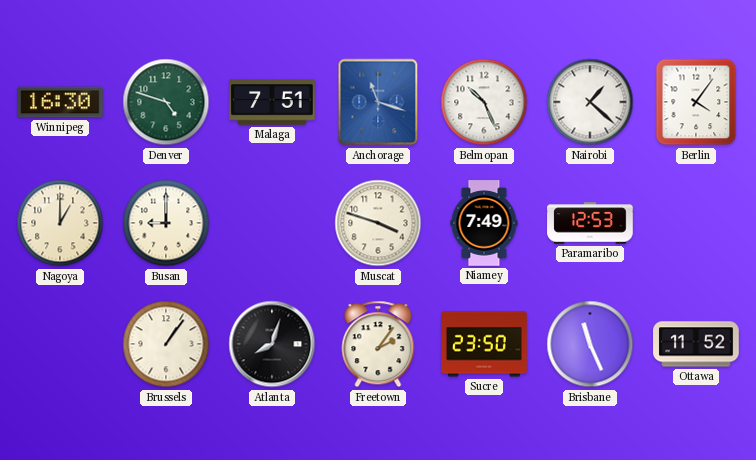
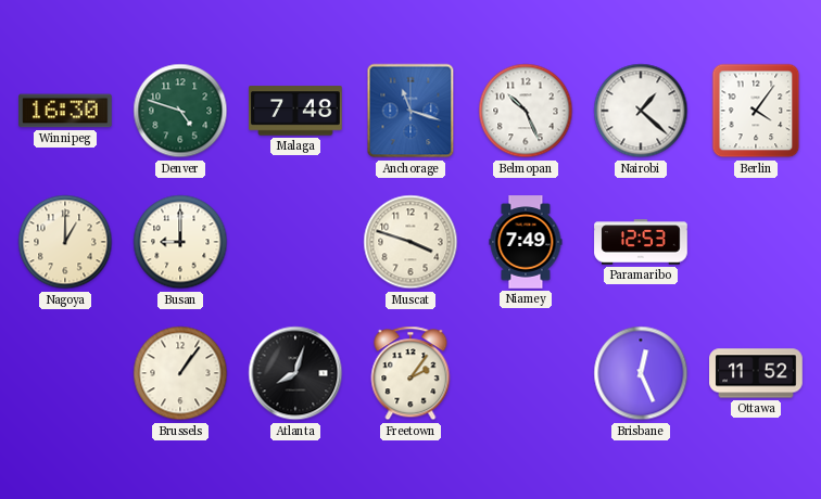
Malaga: 7:51 -> 7:48
Sucre: 23:50 -> none
Brisbane: 11:26 -> 12:26
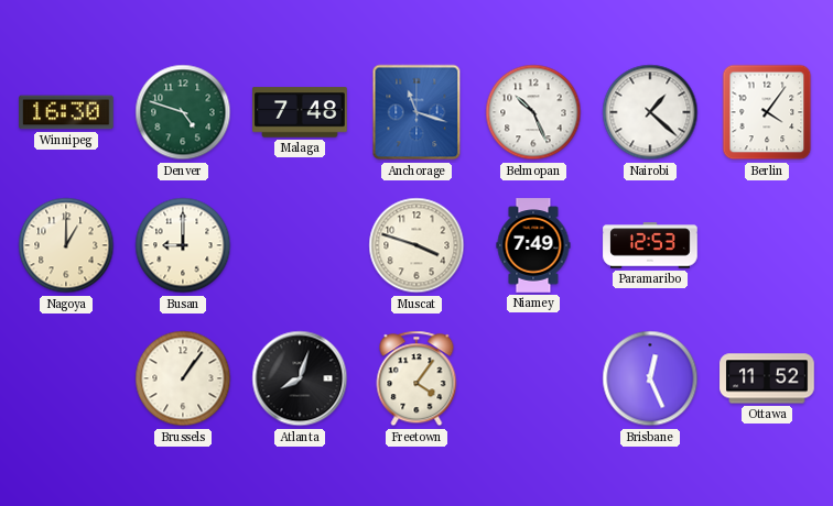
Freetown: 2:06 -> 4:06
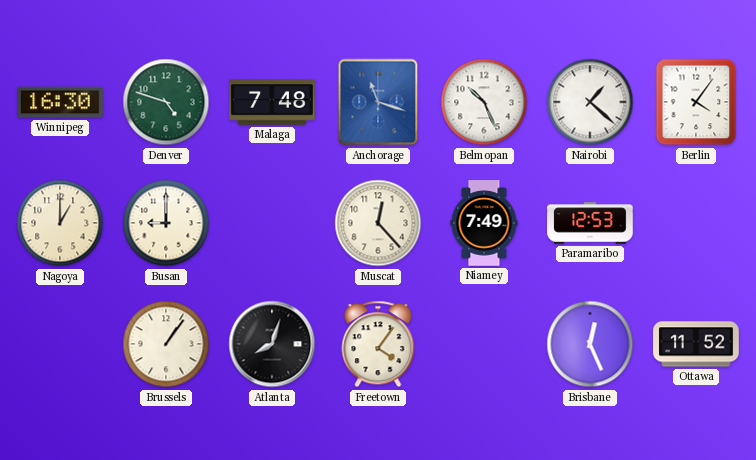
Muscat: 3:48 -> 12:23
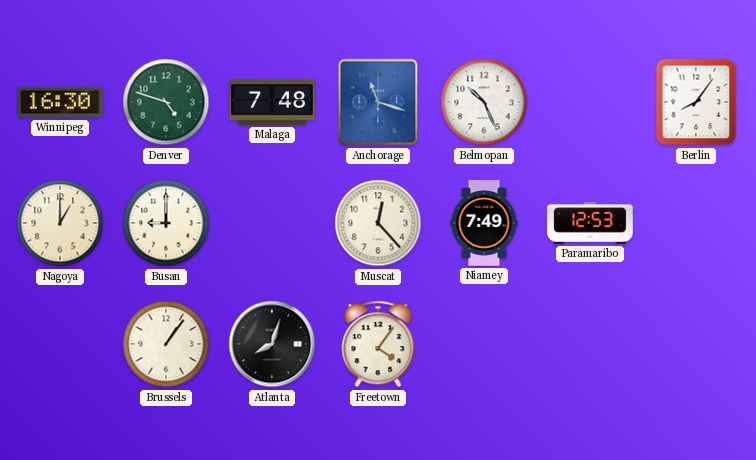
Nairobi: 1:22 -> none
Berlin: 4:06 -> 8:06
Brisbane: 12:26 -> none
Ottawa: 11:52 -> none
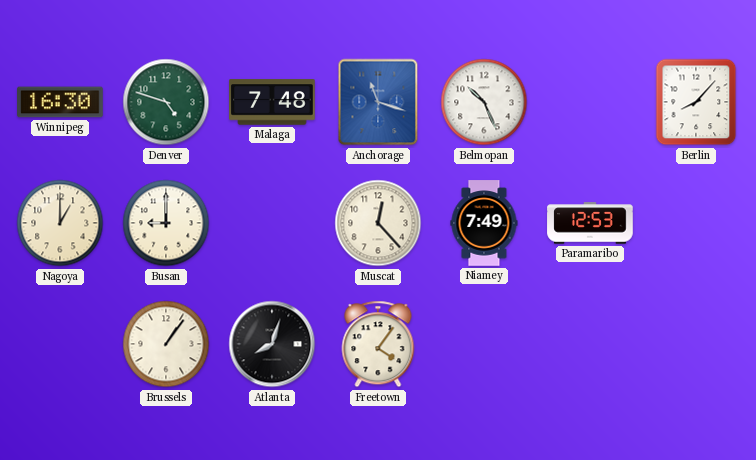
Berlin: 8:06 -> 8:07
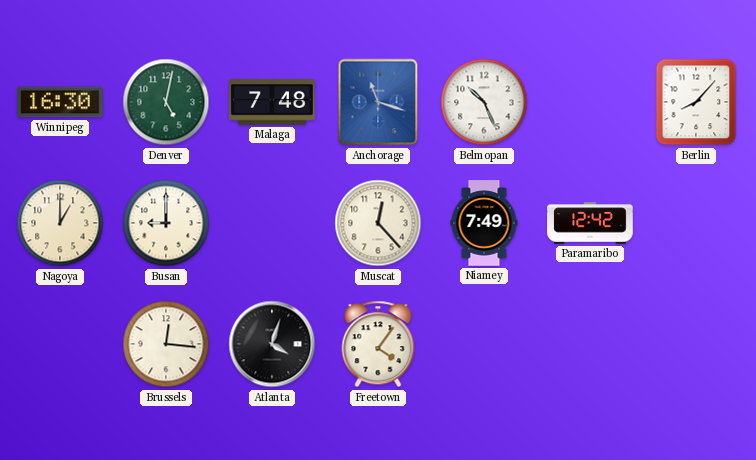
Denver: 4:48 -> 5:02
Paramaribo: 12:53 -> 12:42
Brussels: 1:06 -> 12:16
Atlanta: 8:03 -> 4:03
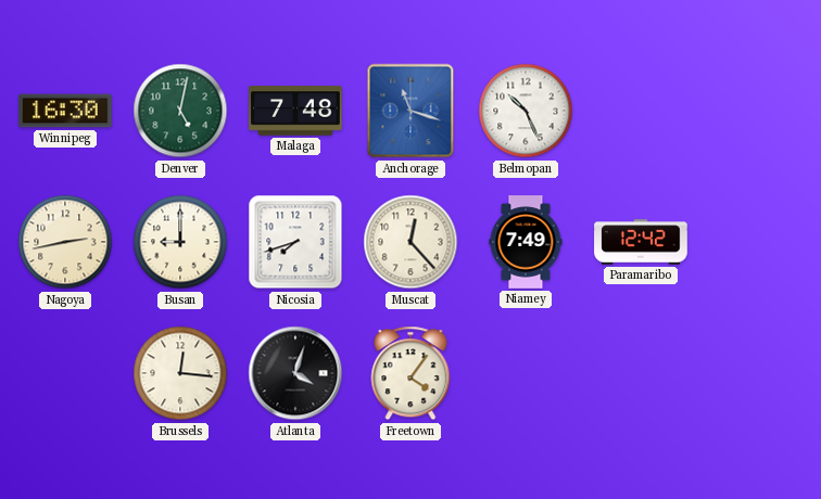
Berlin: 8:07 -> none
Nagoya: 1:00 -> 2:43
Nicosia: none -> 7:42
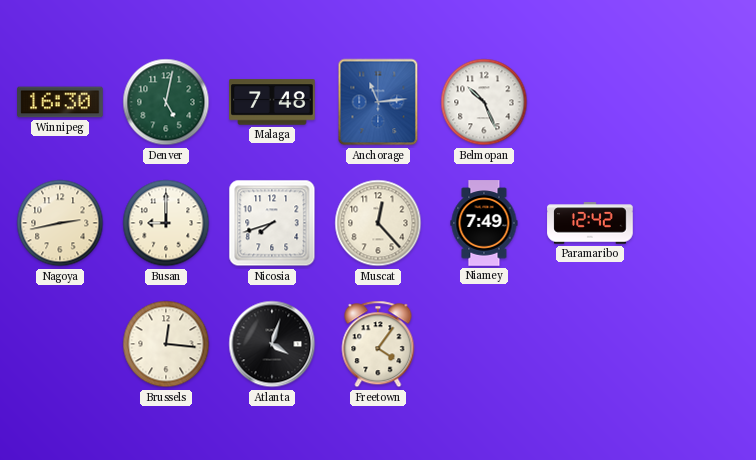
Anchorage: 11:18 -> 11:14
